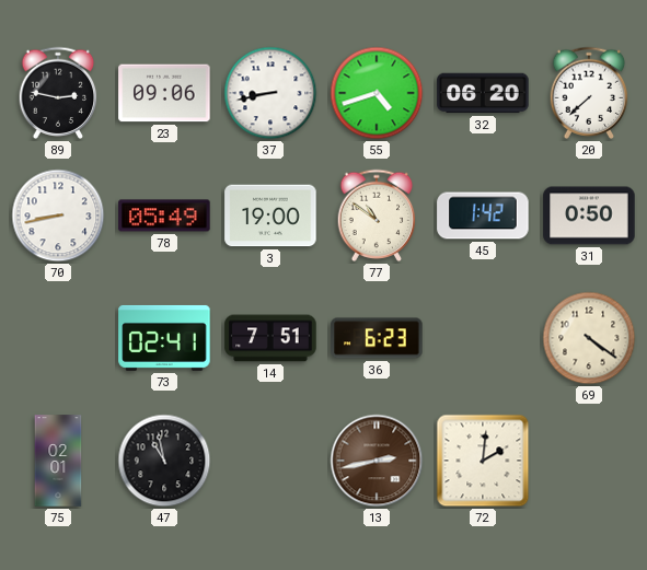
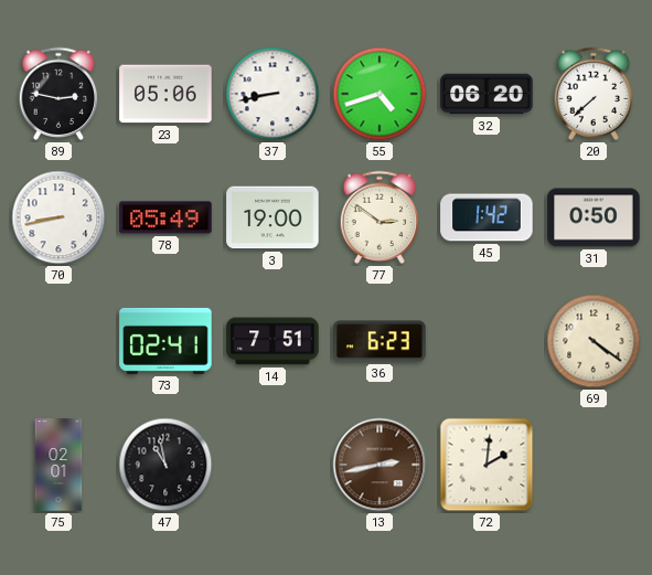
23: 09:06 -> 05:06
77: 10:51 -> 2:51
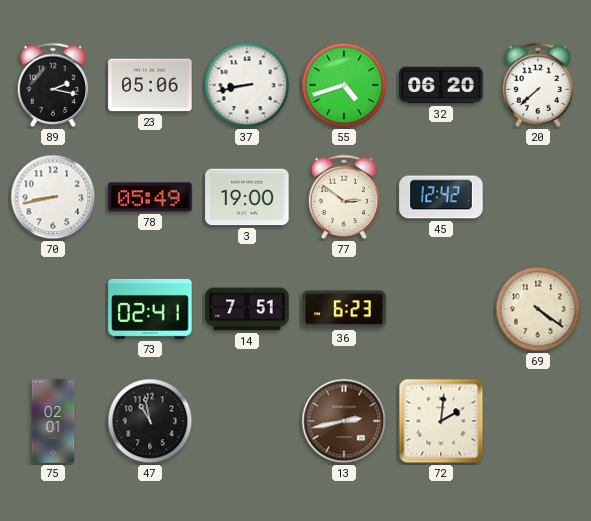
89: 2:47 -> 2:17
45: 1:42 -> 12:42
31: 0:50 -> none
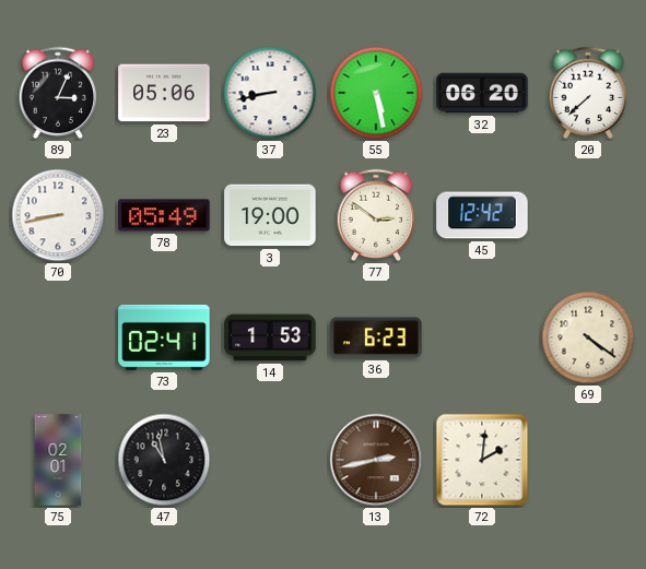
89: 2:17 -> 3:04
55: 4:42 -> 5:28
14: 7:51 -> 1:53
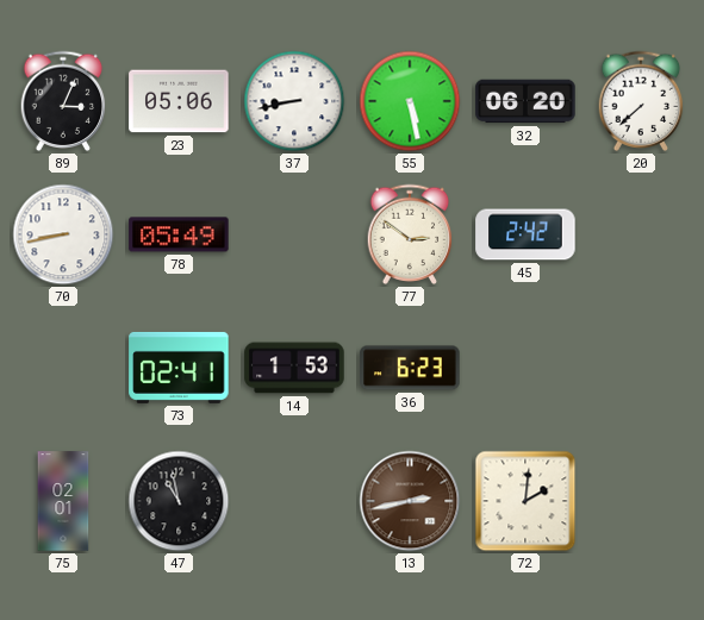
3: 19:00 -> none
45: 12:42 -> 2:42
69: 4:21 -> none
